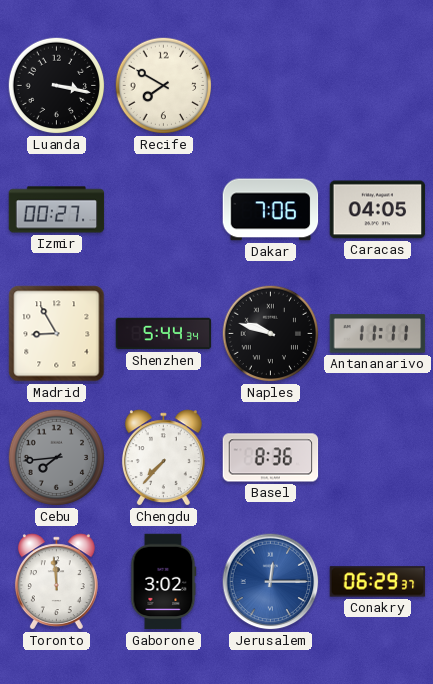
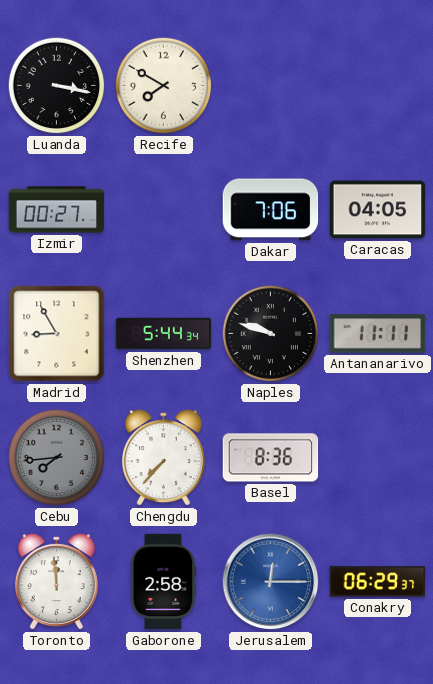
Gaborone: 3:02 -> 2:58
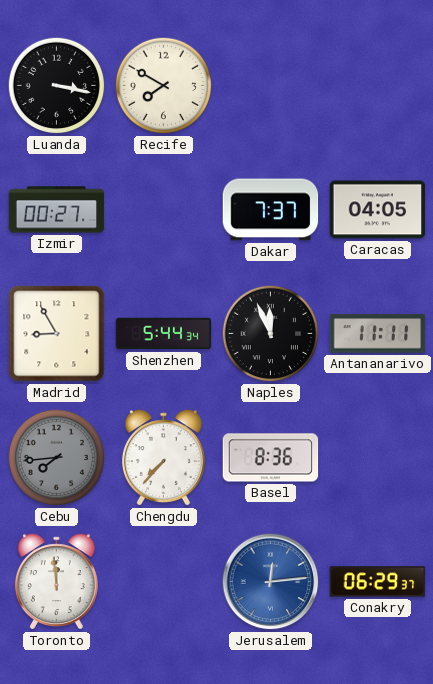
Dakar: 7:06 -> 7:37
Naples: 9:48 -> 11:56
Gaborone: 2:58 -> none
Jerusalem: 12:15 -> 12:14
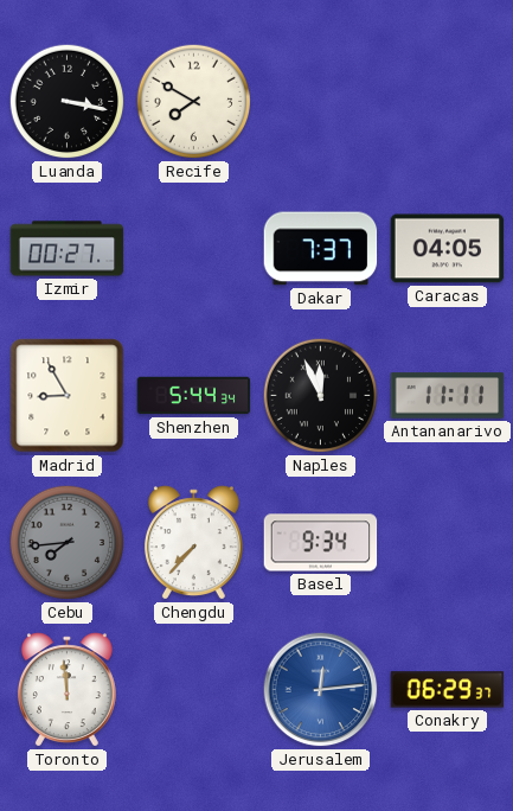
Basel: 8:36 -> 9:34
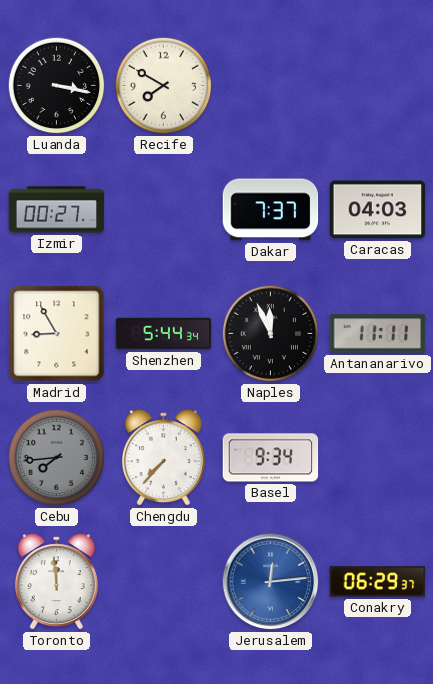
Caracas: 04:05 -> 04:03
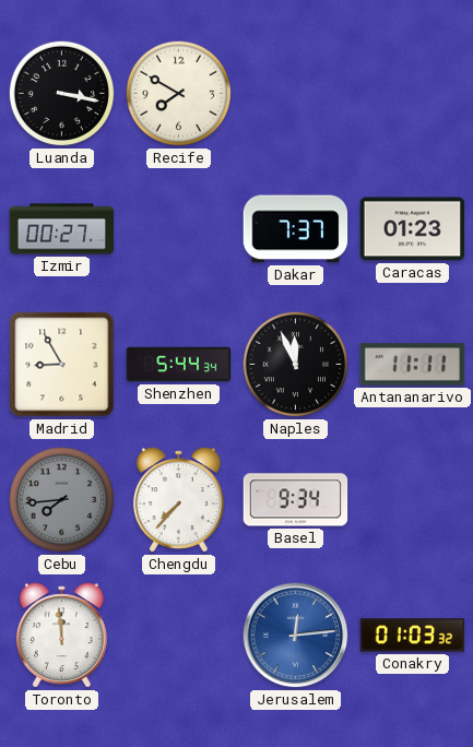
Caracas: 04:03 -> 01:23
Conakry: 06:29 -> 01:03
